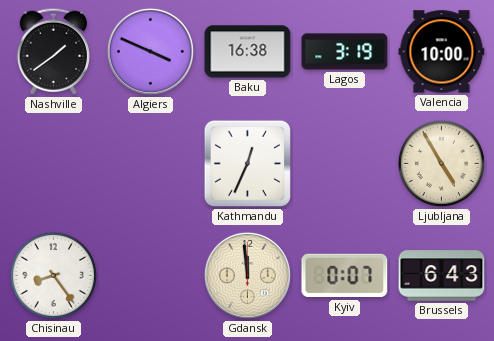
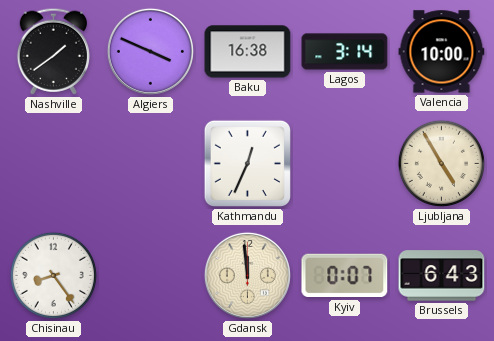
Lagos: 3:19 -> 3:14
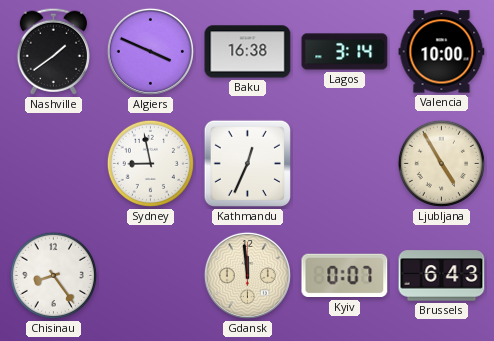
Sydney: none -> 8:58
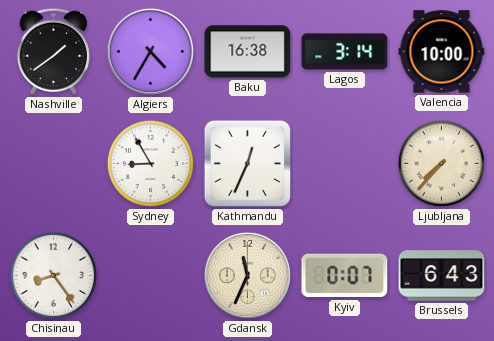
Algiers: 3:49 -> 4:35
Sydney: 8:58 -> 8:55
Ljubljana: 4:55 -> 7:37
Gdansk: 11:59 -> 11:34
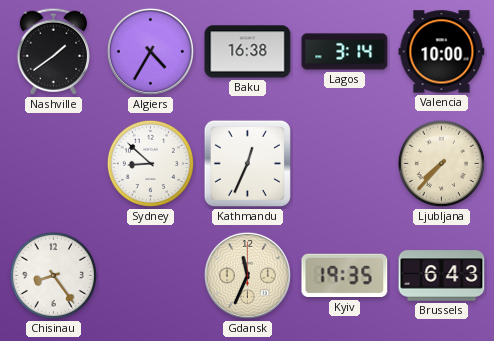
Sydney: 8:55 -> 8:52
Kyiv: 0:07 -> 19:35
